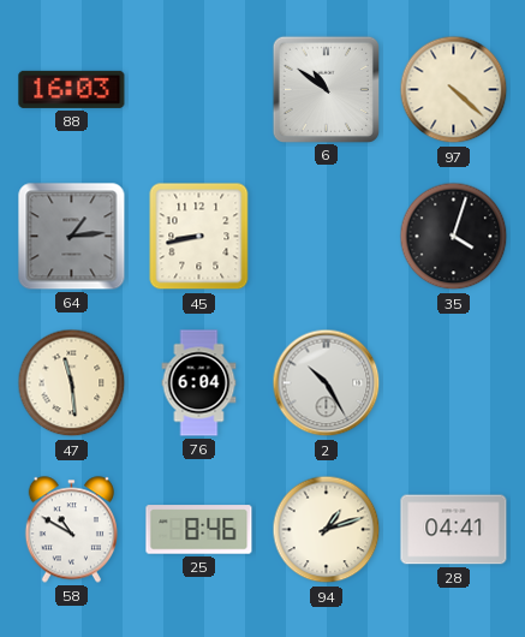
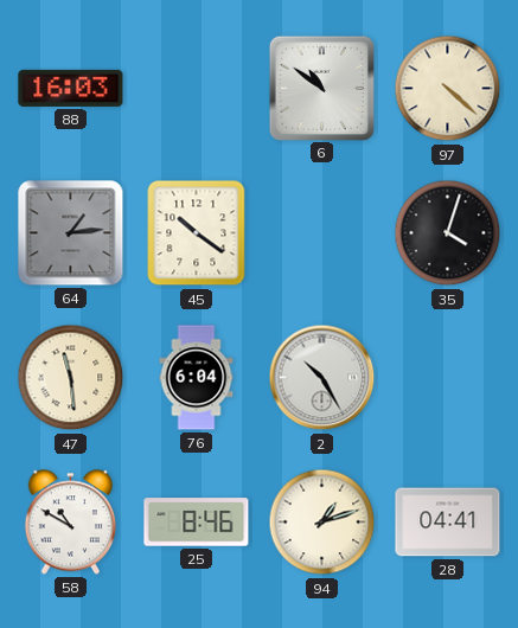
45: 8:43 -> 10:21
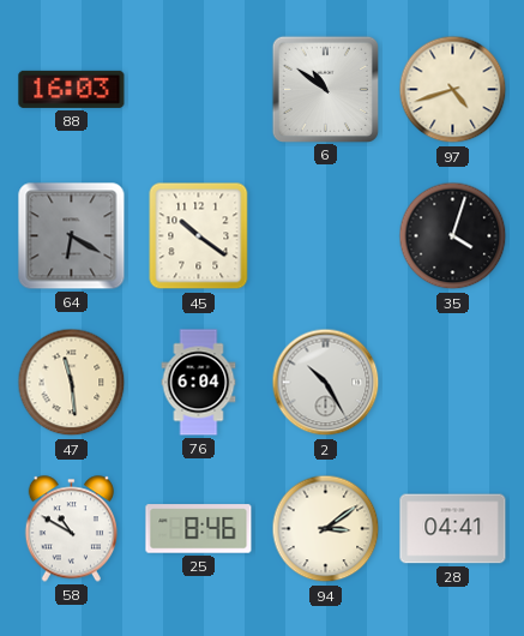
97: 4:22 -> 4:42
64: 1:14 -> 6:20
94: 1:12 -> 3:09
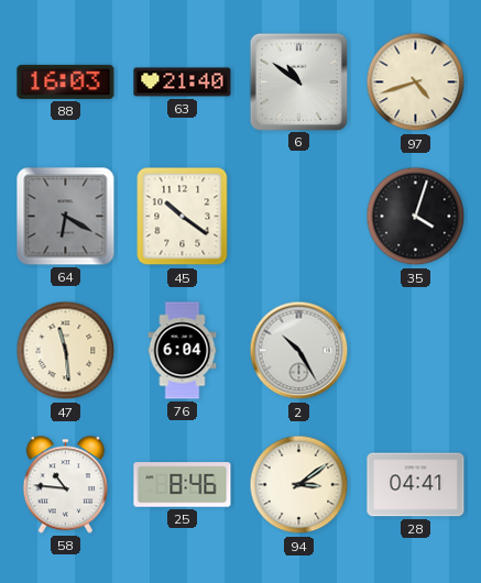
63: none -> 21:40
58: 10:50 -> 10:46
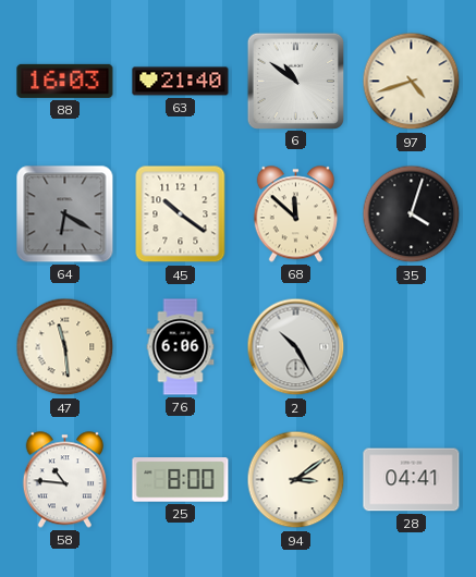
68: none -> 11:52
76: 6:04 -> 6:06
25: 8:46 -> 8:00
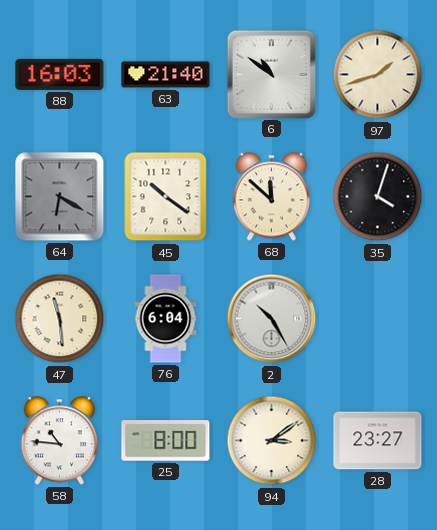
97: 4:42 -> 1:42
76: 6:06 -> 6:04
28: 04:41 -> 23:27
